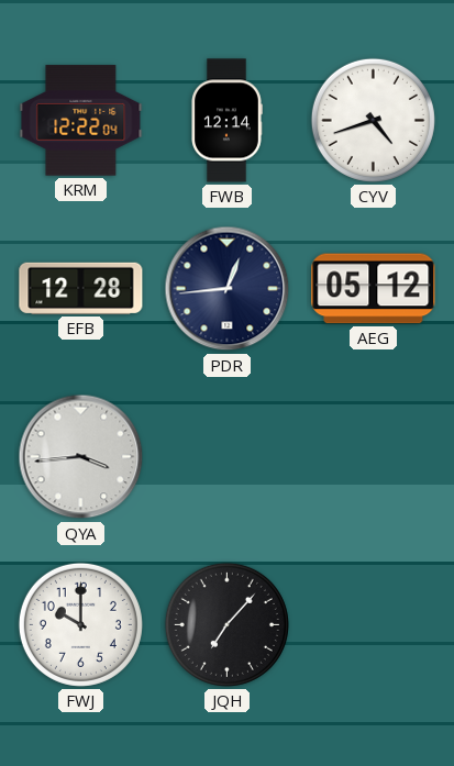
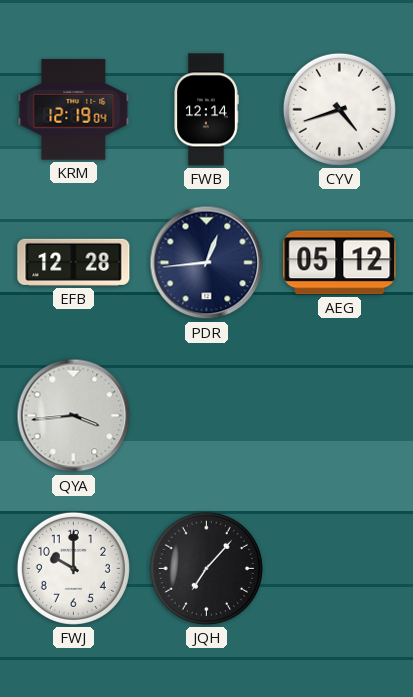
KRM: 12:22 -> 12:19
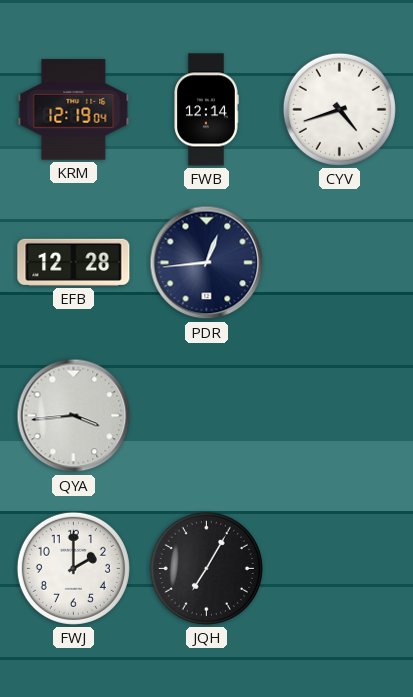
AEG: 05:12 -> none
FWJ: 10:00 -> 2:00
JQH: 7:07 -> 7:05
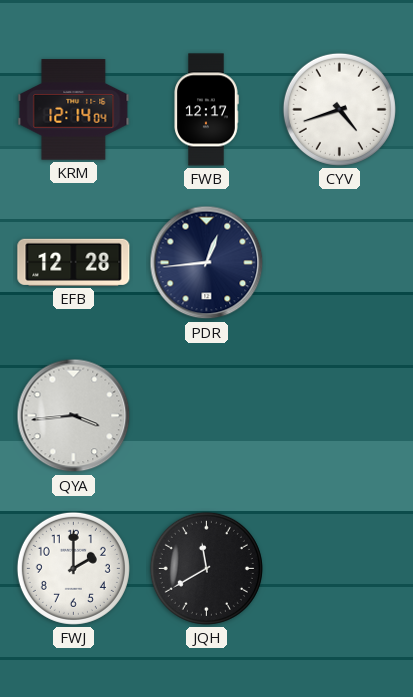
KRM: 12:19 -> 12:14
FWB: 12:14 -> 12:17
JQH: 7:05 -> 11:40
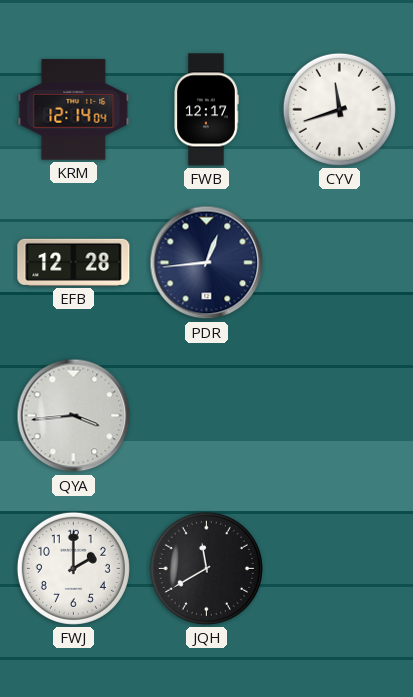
CYV: 4:42 -> 11:42
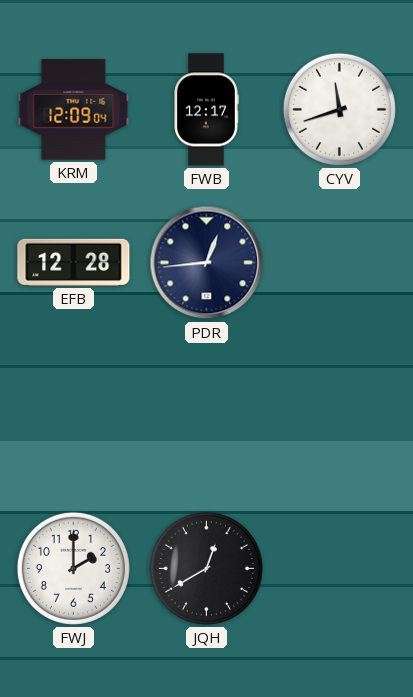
KRM: 12:14 -> 12:09
QYA: 3:44 -> none
JQH: 11:40 -> 12:40
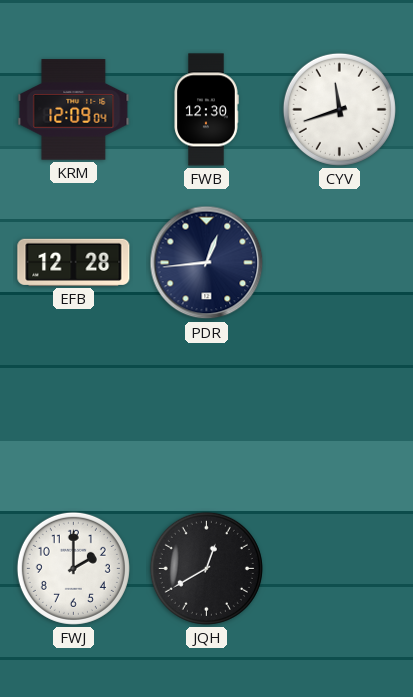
FWB: 12:17 -> 12:30
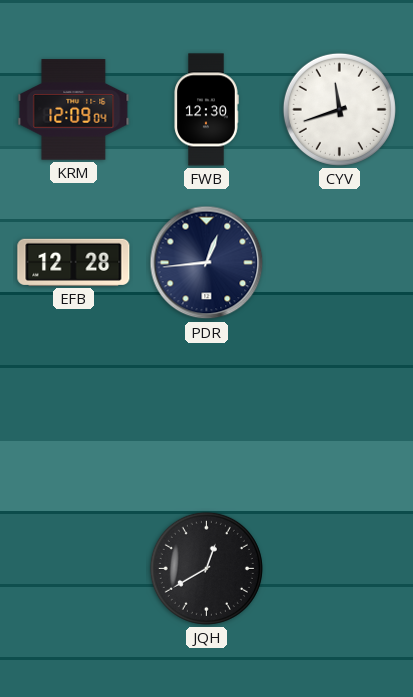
FWJ: 2:00 -> none
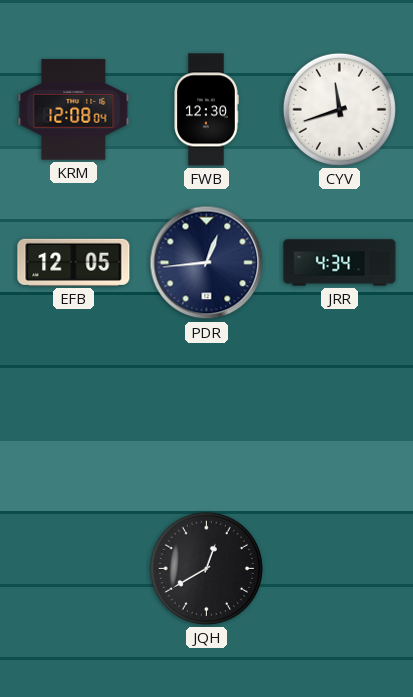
KRM: 12:09 -> 12:08
EFB: 12:28 -> 12:05
JRR: none -> 4:34
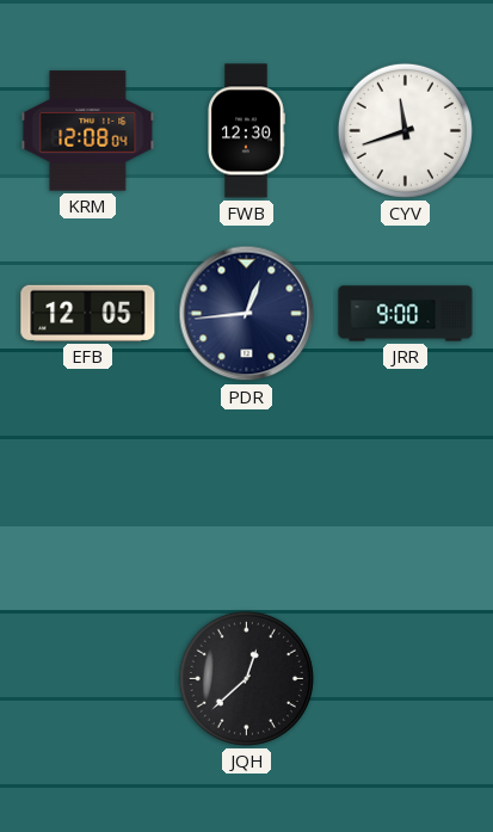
JRR: 4:34 -> 9:00
JQH: 12:40 -> 12:38
